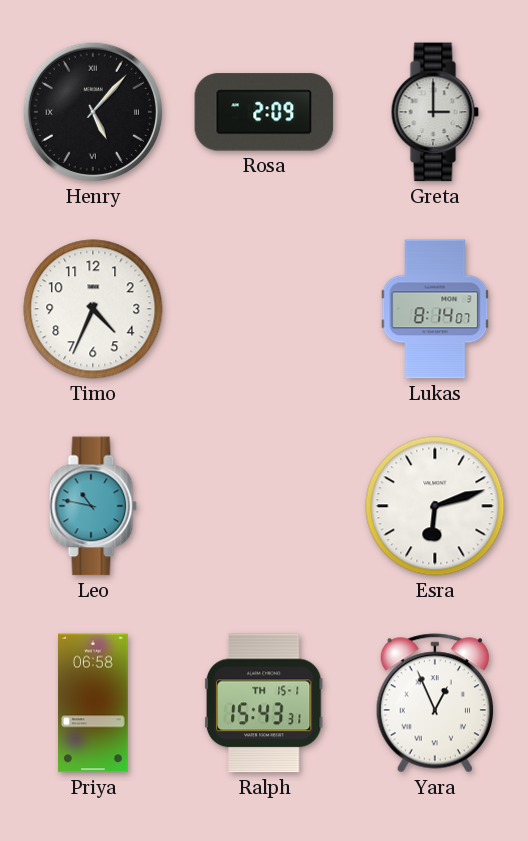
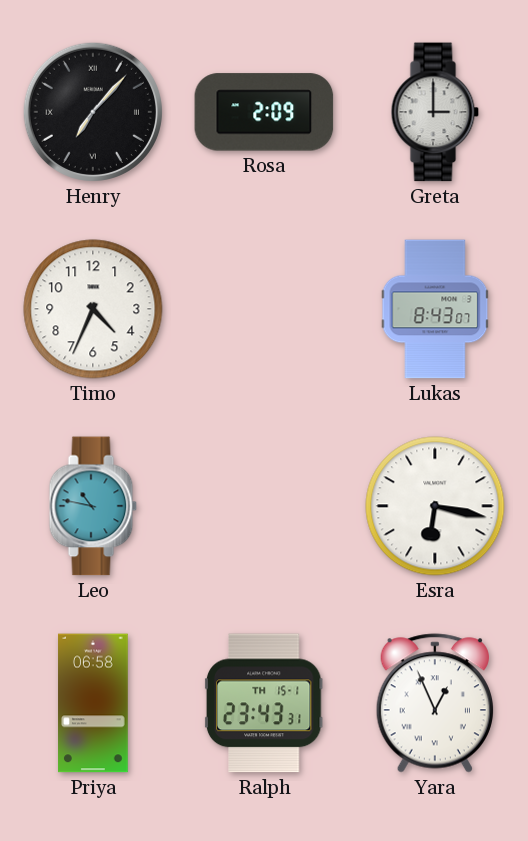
Henry: 5:07 -> 7:07
Lukas: 8:14 -> 8:43
Esra: 6:12 -> 6:17
Ralph: 15:43 -> 23:43
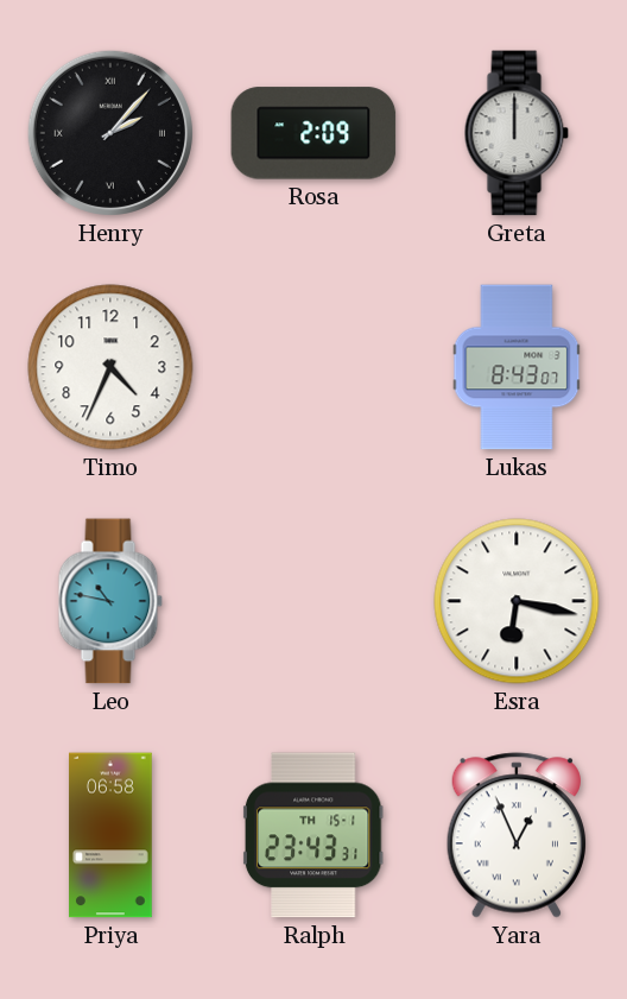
Henry: 7:07 -> 2:07
Greta: 3:00 -> 12:00
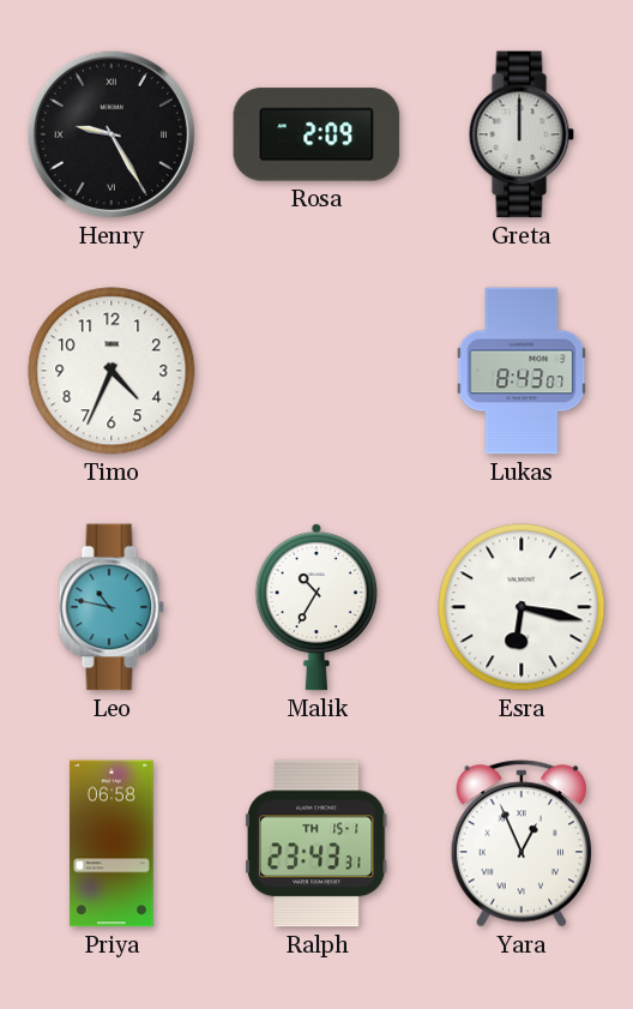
Henry: 2:07 -> 9:25
Malik: none -> 10:35
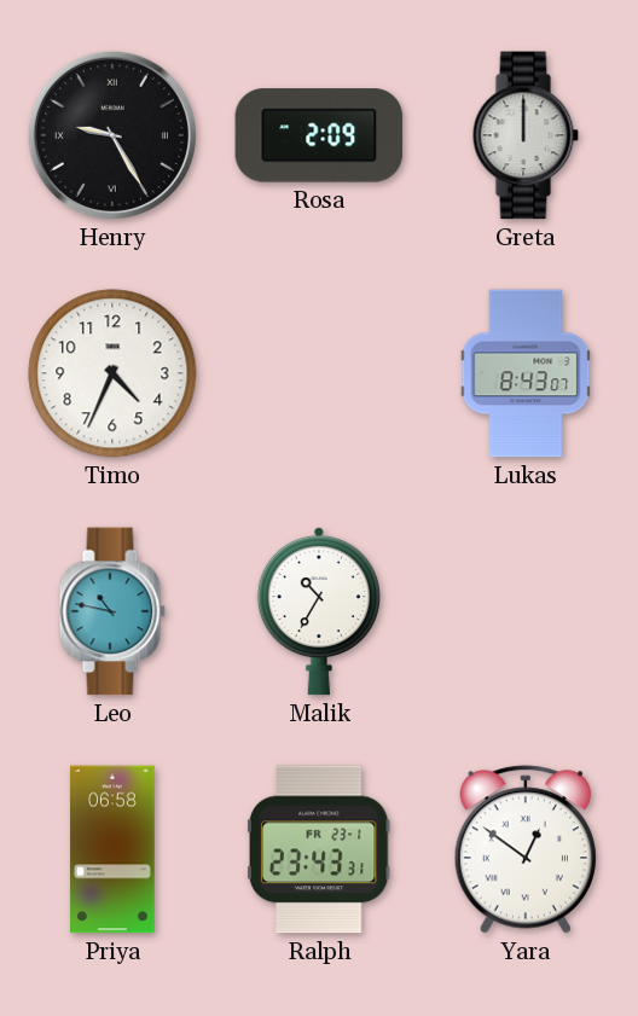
Esra: 6:17 -> none
Ralph date: TH 15-1 -> FR 23-1
Yara: 12:56 -> 12:51
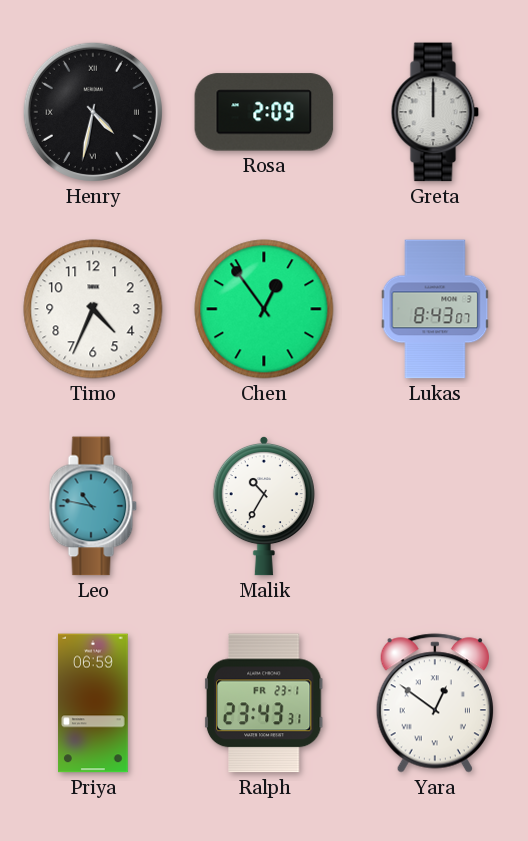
Henry: 9:25 -> 4:32
Chen: none -> 12:54
Priya: 06:58 -> 06:59
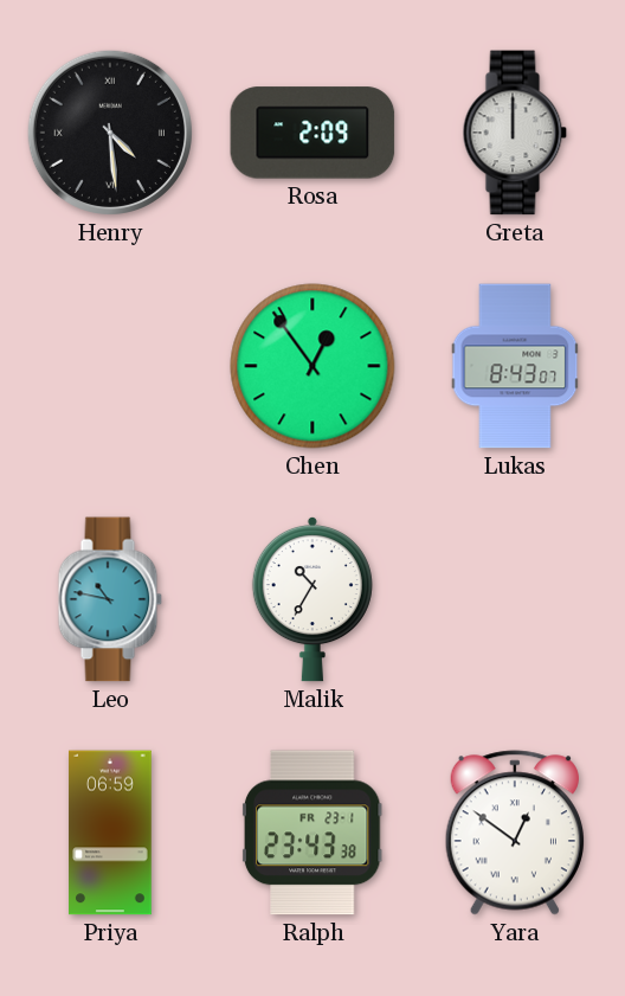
Henry: 4:32 -> 4:29
Timo: 4:34 -> none
Ralph: 23:43:31 -> 23:43:38
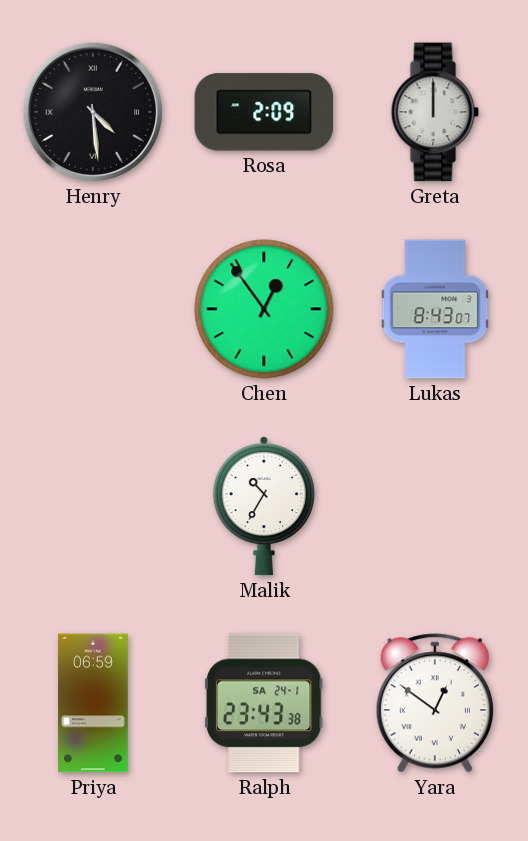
Leo: 10:47 -> none
Ralph date: FR 23-1 -> SA 24-1
